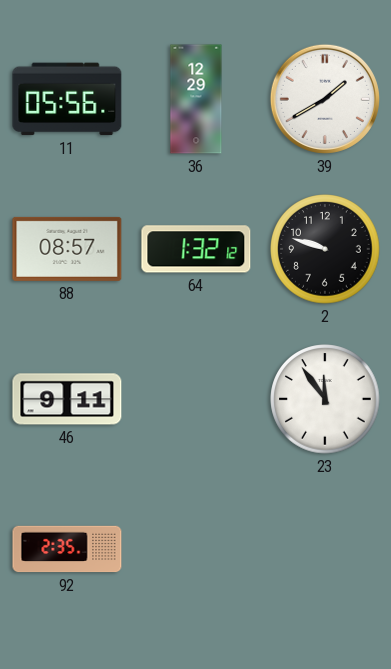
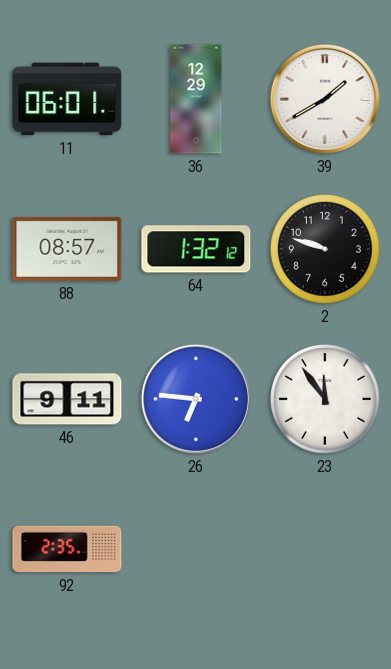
11: 05:56 -> 06:01
26: none -> 6:46
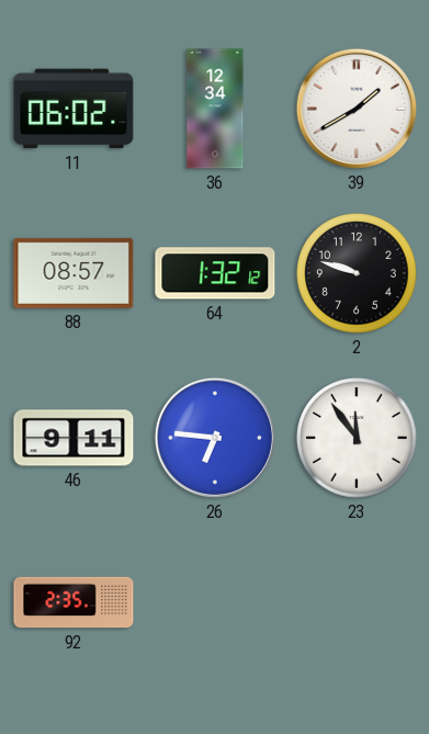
11: 06:01 -> 06:02
36: 12:29 -> 12:34
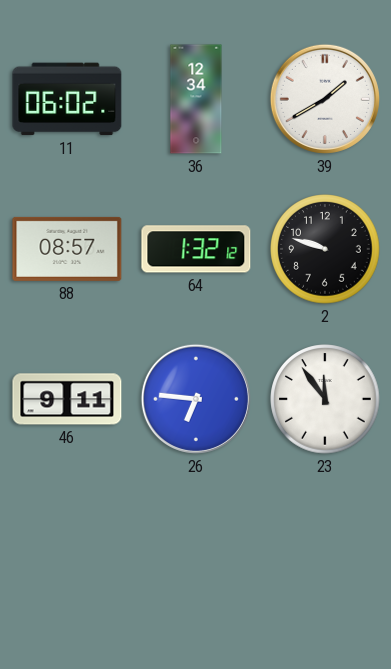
92: 2:35 -> none
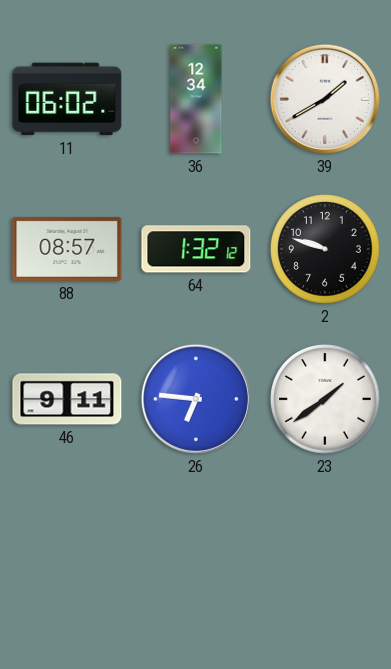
23: 11:54 -> 1:39
